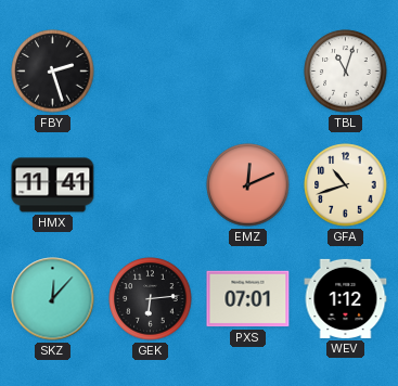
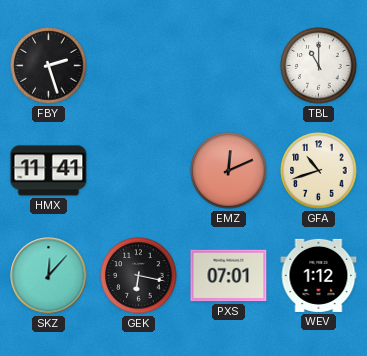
TBL: 11:03 -> 11:00
GEK: 6:14 -> 6:17
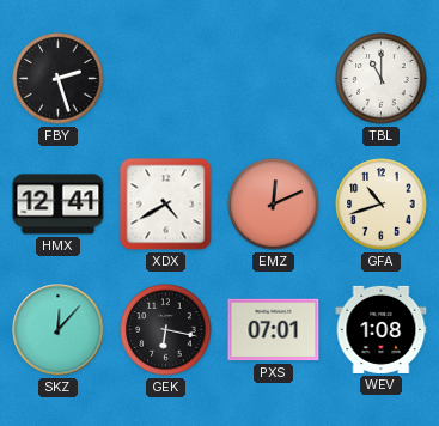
HMX: 11:41 -> 12:41
XDX: none -> 4:40
WEV: 1:12 -> 1:08
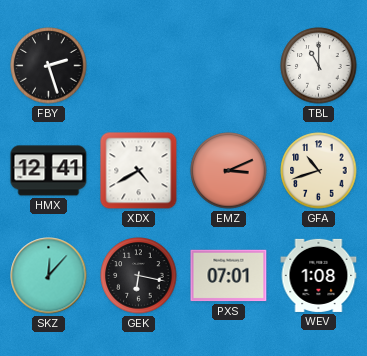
EMZ: 12:11 -> 3:11
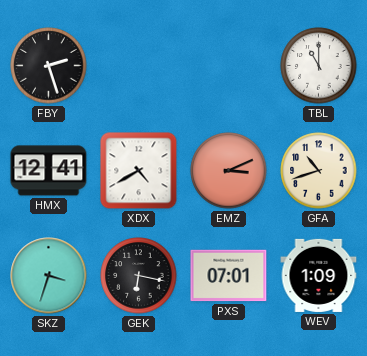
SKZ: 12:07 -> 3:33
WEV: 1:08 -> 1:09
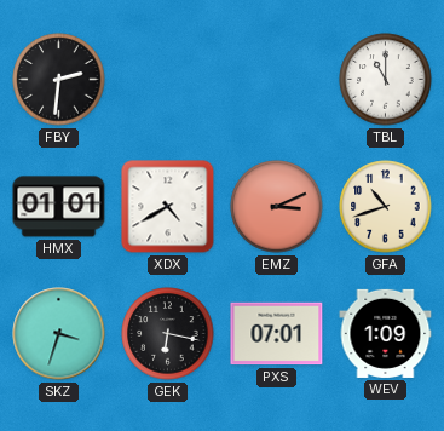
FBY: 2:27 -> 2:31
HMX: 12:41 -> 01:01
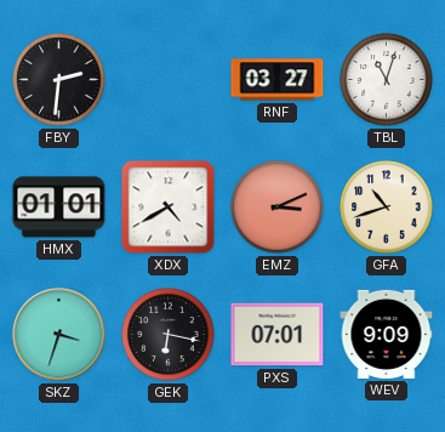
RNF: none -> 03:27
TBL: 11:00 -> 11:03
WEV: 1:09 -> 9:09
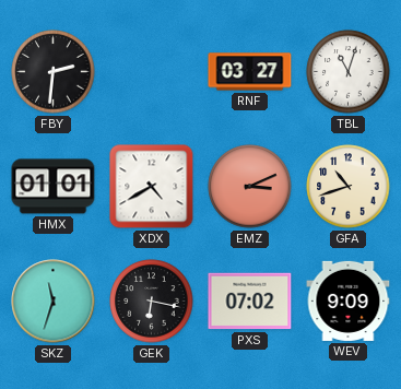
SKZ: 3:33 -> 11:33
PXS: 07:01 -> 07:02
